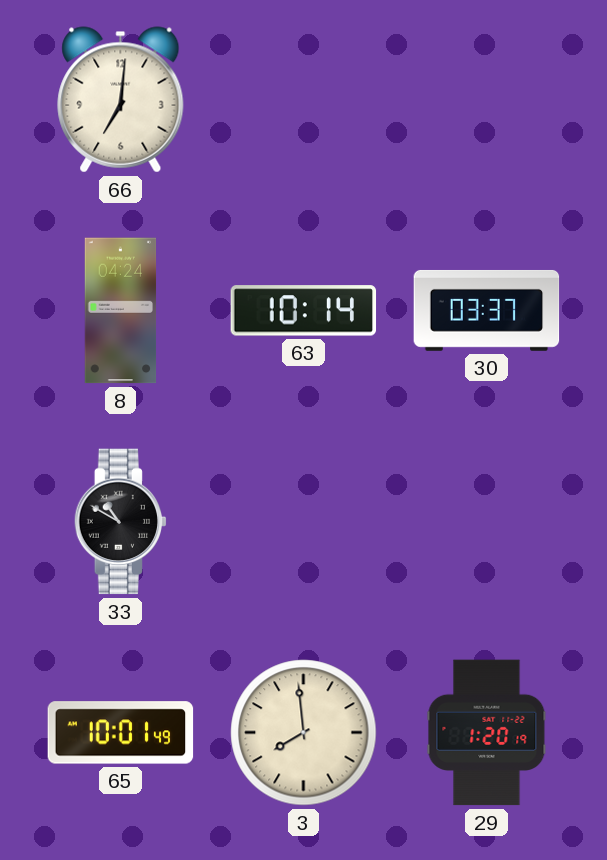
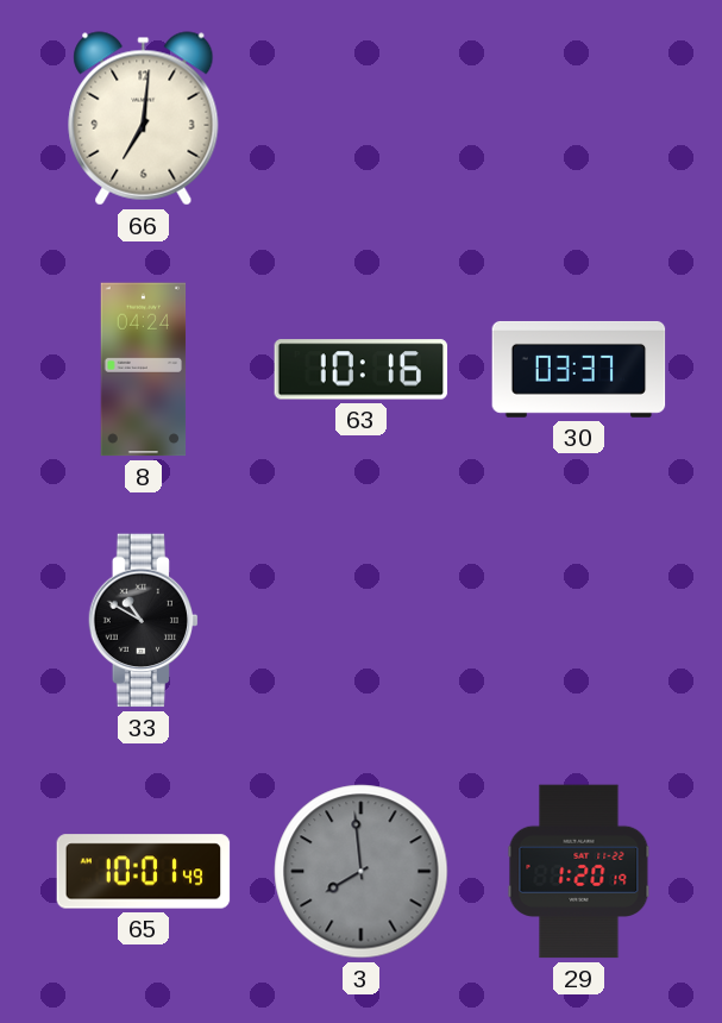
63: 10:14 -> 10:16
3 dial: cream -> grey
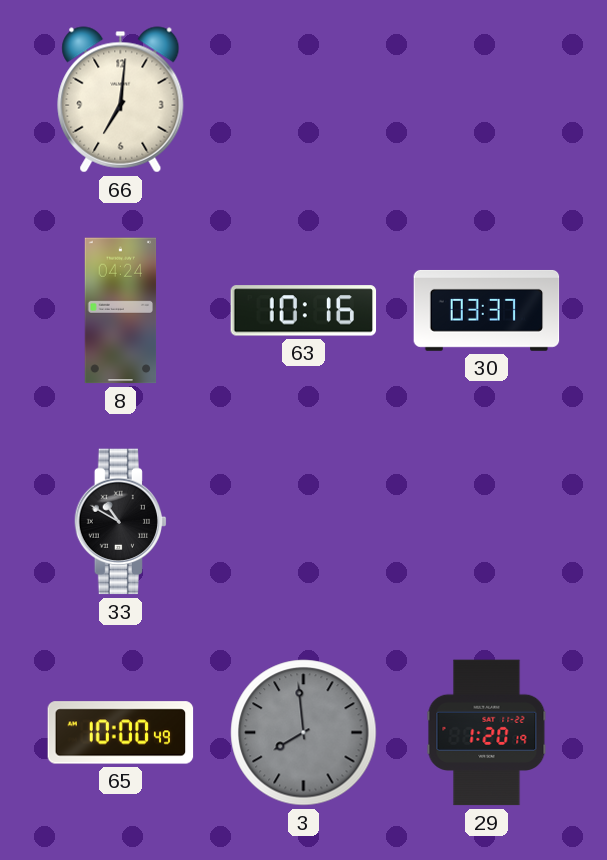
65: 10:01 -> 10:00
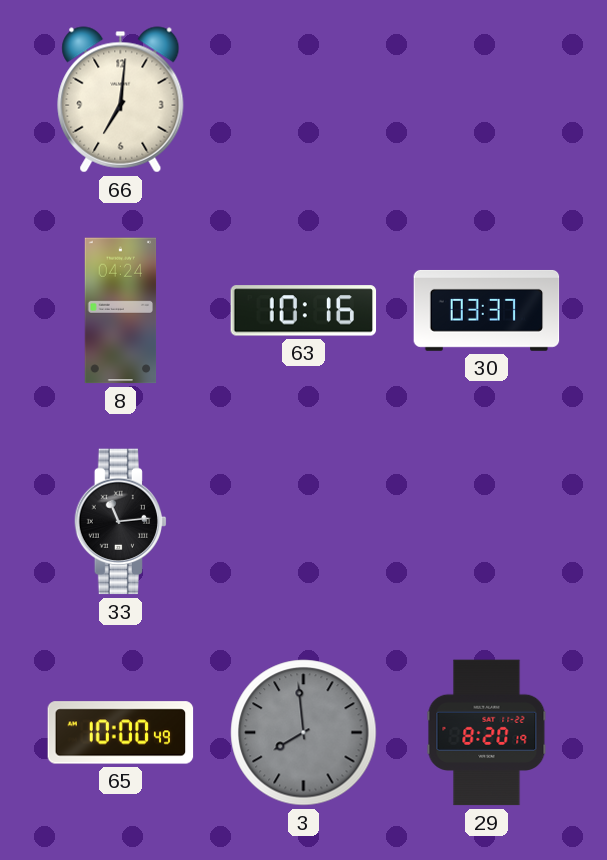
33: 10:50 -> 11:14
29: 1:20 -> 8:20
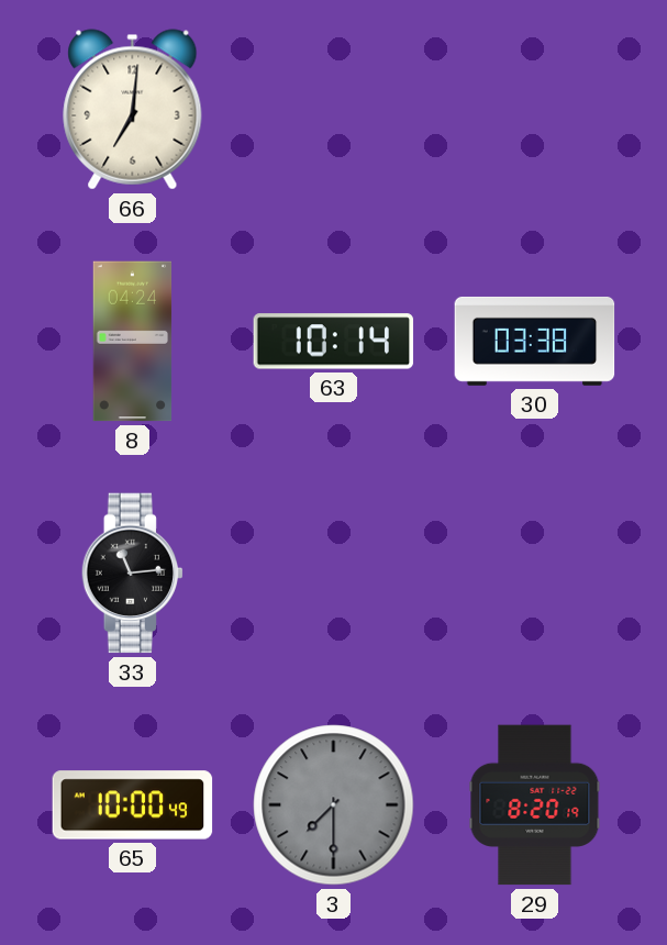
63: 10:16 -> 10:14
30: 03:37 -> 03:38
3: 7:59 -> 7:30
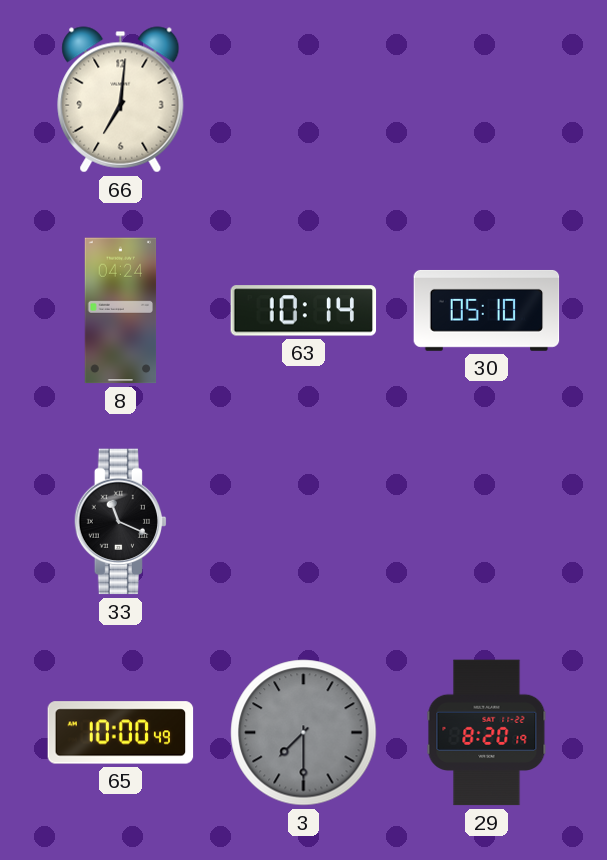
30: 03:38 -> 05:10
33: 11:14 -> 11:19
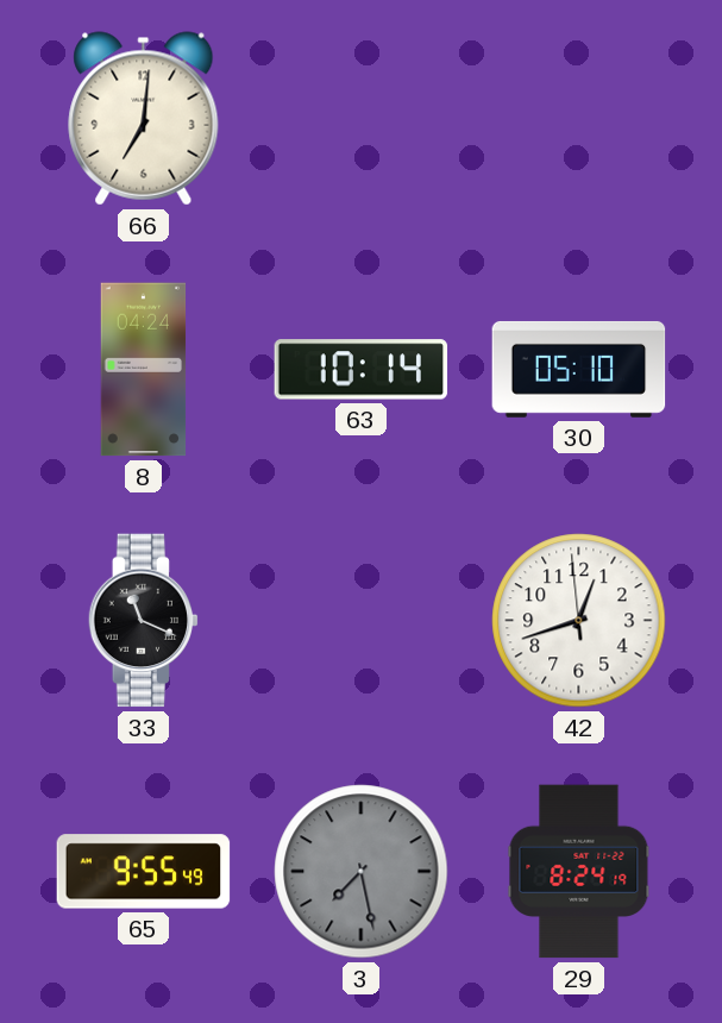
42: none -> 12:41
65: 10:00 -> 9:55
3: 7:30 -> 7:28
29: 8:20 -> 8:24
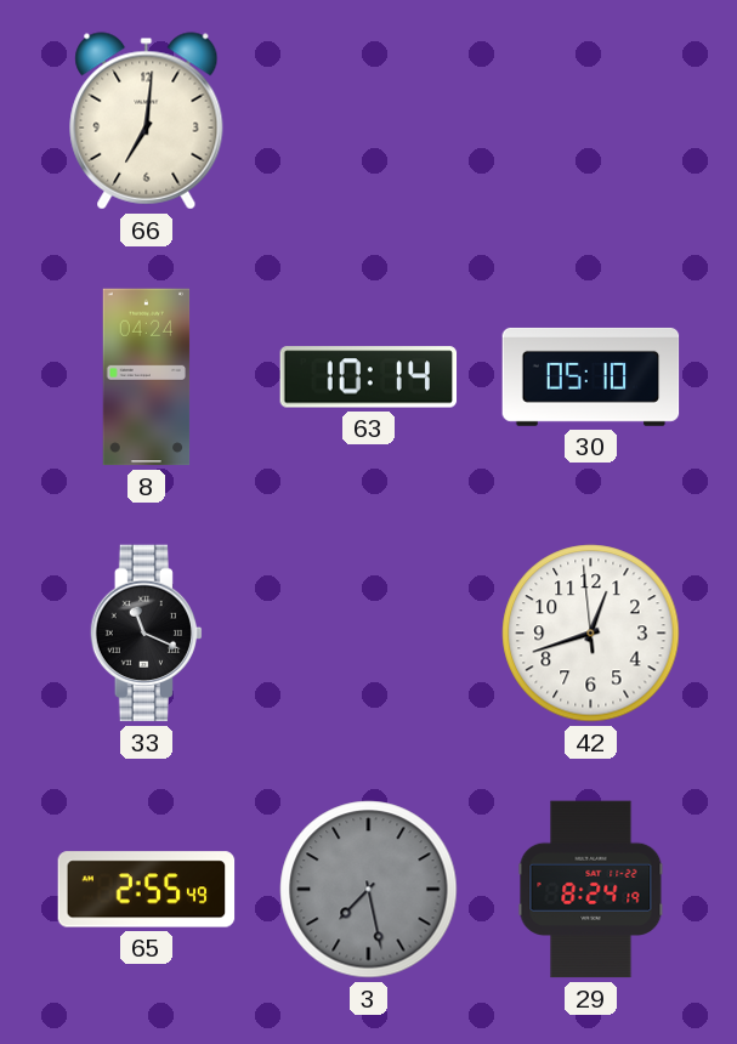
65: 9:55 -> 2:55
